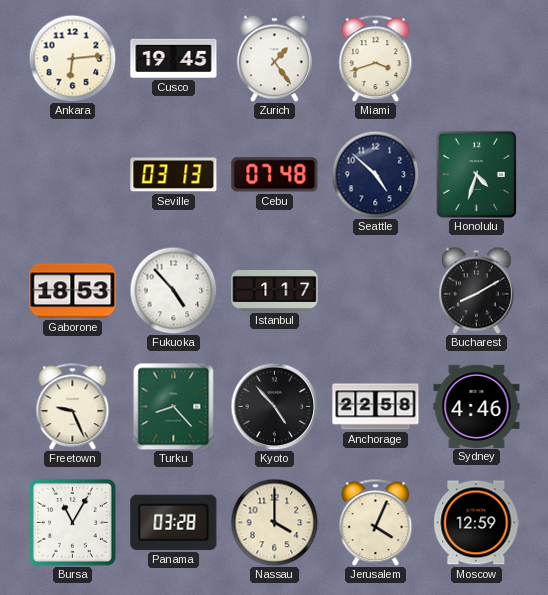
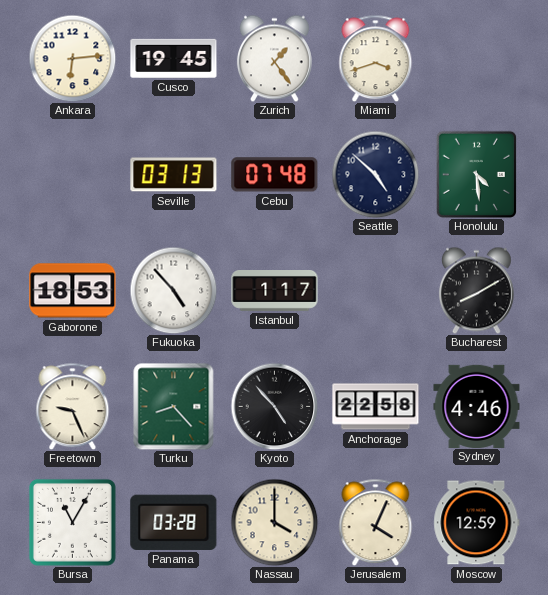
Honolulu: 4:33 -> 4:29
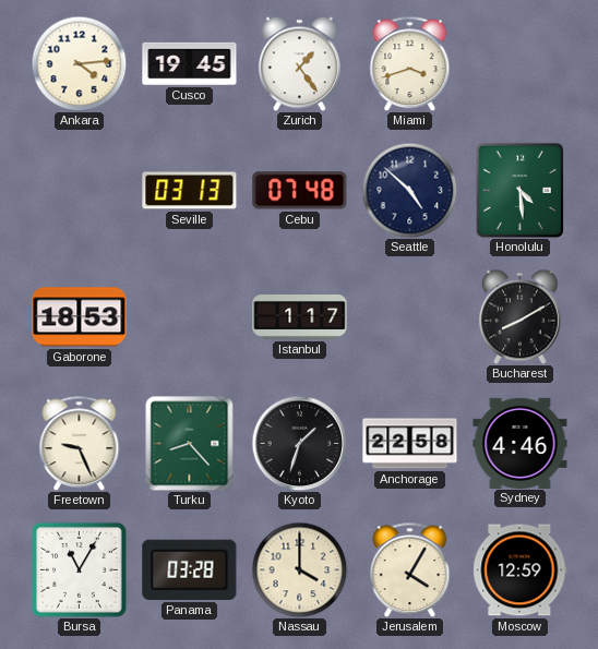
Ankara: 6:14 -> 4:14
Fukuoka: 4:53 -> none
Kyoto: 4:53 -> 1:33
Jerusalem: 4:04 -> 4:05
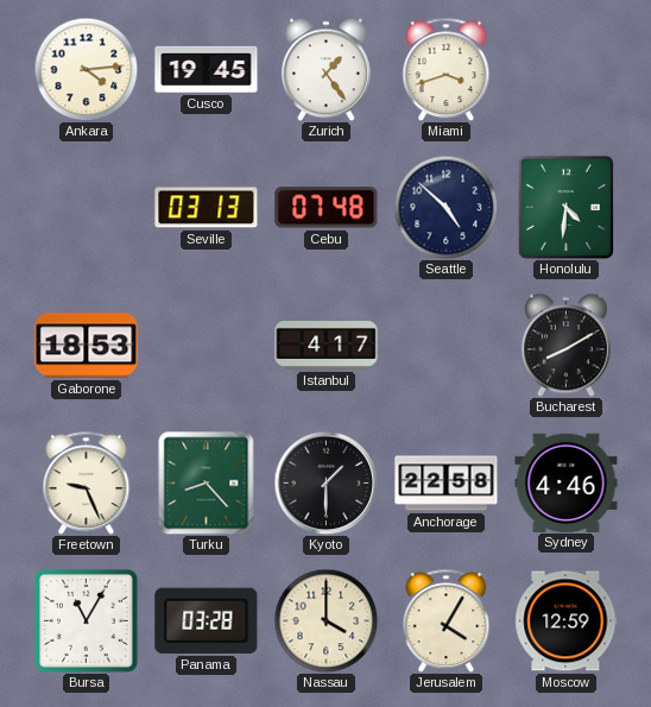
Honolulu: 4:29 -> 4:31
Istanbul: 1:17 -> 4:17
Kyoto: 1:33 -> 1:30
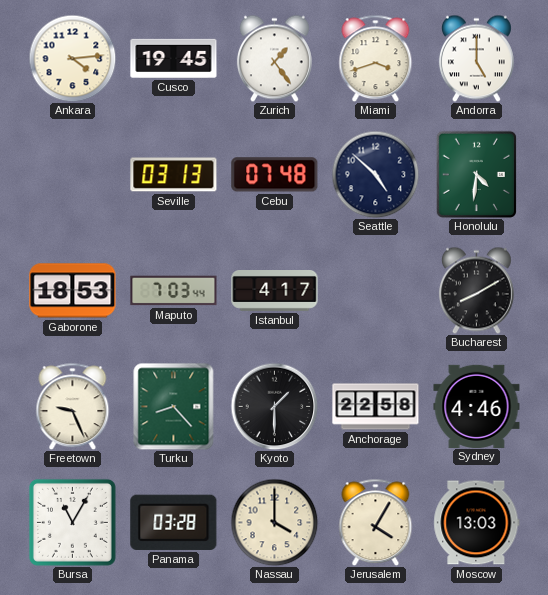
Andorra: none -> 5:00
Maputo: none -> 7:03
Moscow: 12:59 -> 13:03
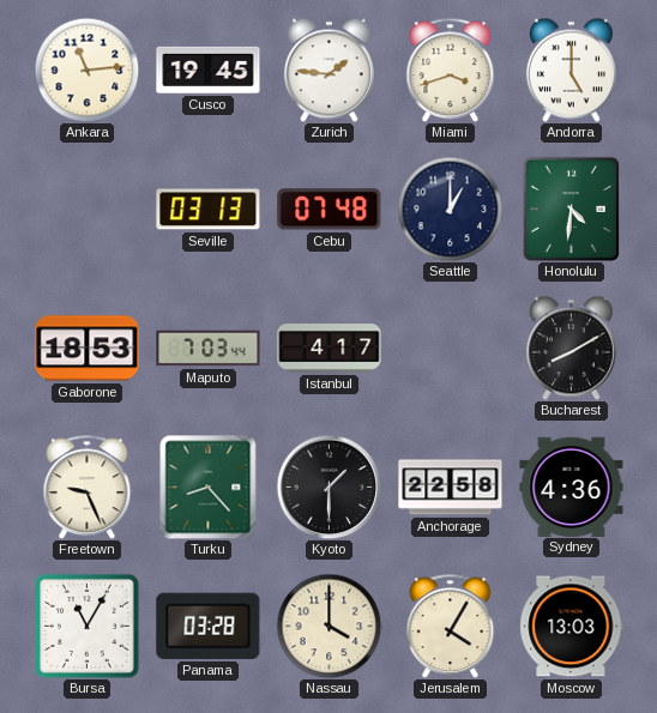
Ankara: 4:14 -> 11:14
Zurich: 1:24 -> 1:46
Seattle: 4:52 -> 1:00
Sydney: 4:46 -> 4:36
